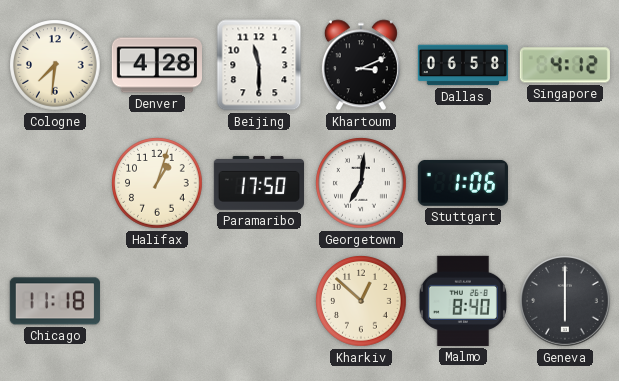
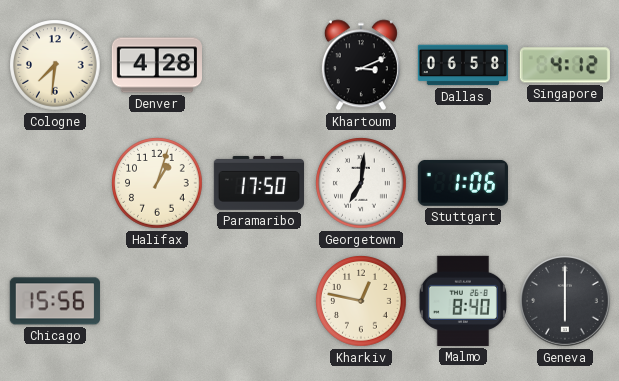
Beijing: 11:30 -> none
Chicago: 11:18 -> 15:56
Kharkiv: 12:52 -> 12:47
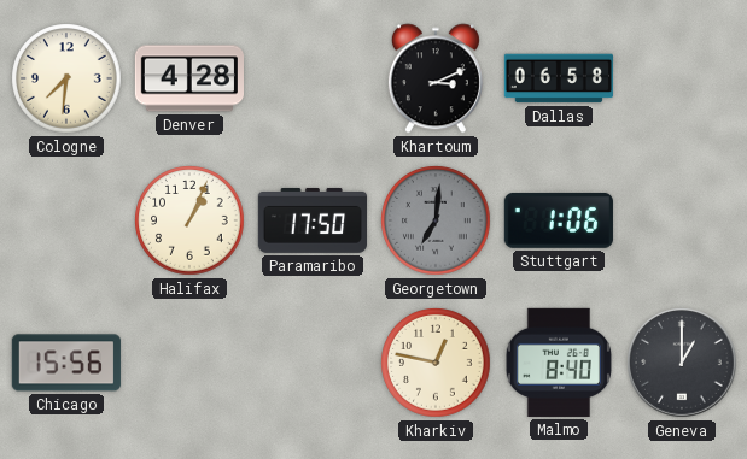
Singapore: 4:12 -> none
Halifax: 1:03 -> 1:04
Georgetown dial: white -> grey
Geneva: 6:00 -> 1:00
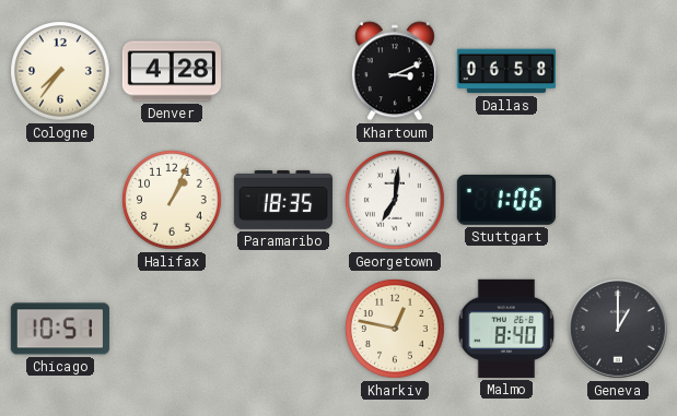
Cologne: 7:31 -> 7:36
Paramaribo: 17:50 -> 18:35
Georgetown dial: grey -> white
Chicago: 15:56 -> 10:51
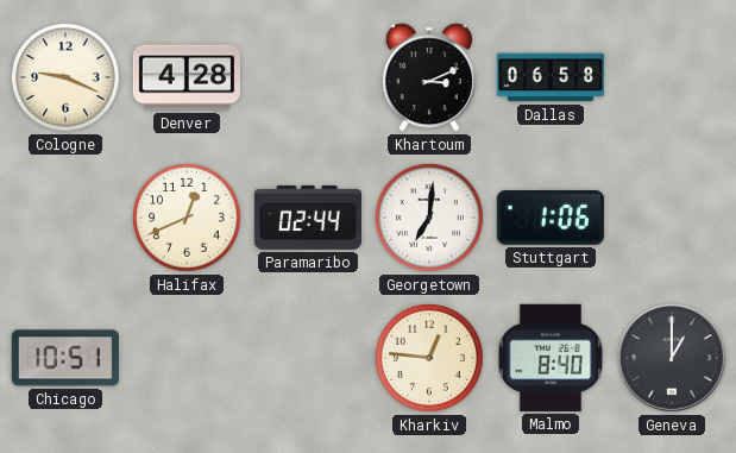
Cologne: 7:36 -> 9:19
Halifax: 1:04 -> 12:41
Paramaribo: 18:35 -> 02:44
Kharkiv: 12:47 -> 12:46
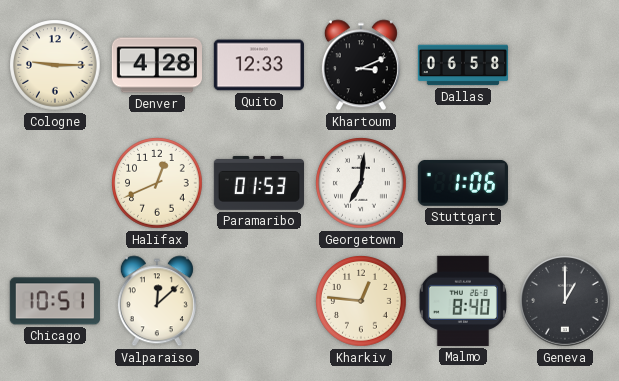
Cologne: 9:19 -> 9:15
Quito: none -> 12:33
Paramaribo: 02:44 -> 01:53
Valparaiso: none -> 12:08
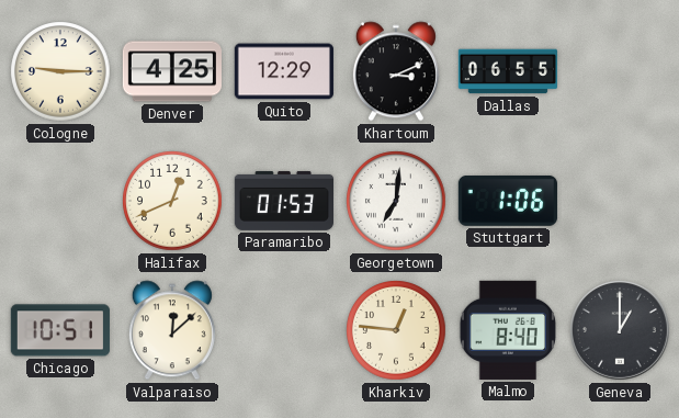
Denver: 4:28 -> 4:25
Quito: 12:33 -> 12:29
Dallas: 06:58 -> 06:55
